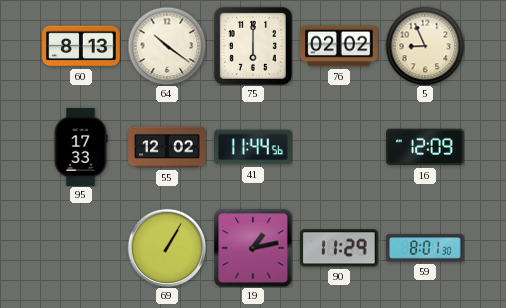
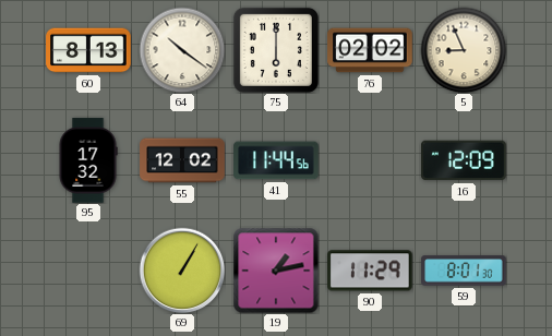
95: 17:33 -> 17:32
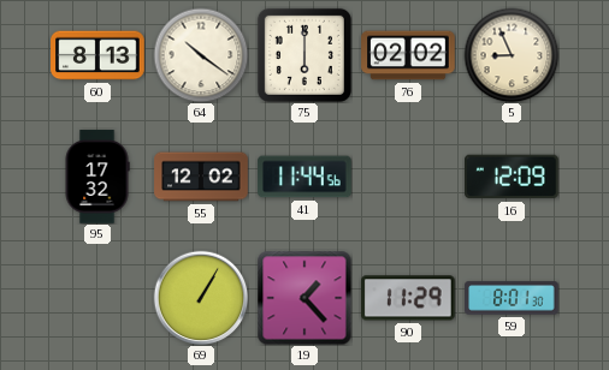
19: 1:13 -> 1:23
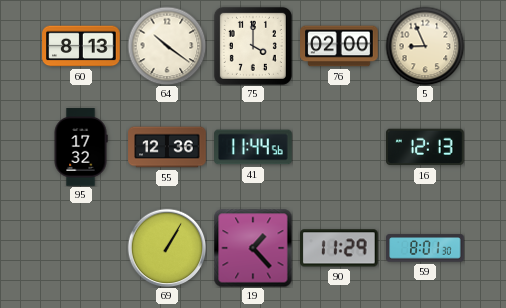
75: 6:00 -> 4:00
76: 02:02 -> 02:00
55: 12:02 -> 12:36
16: 12:09 -> 12:13
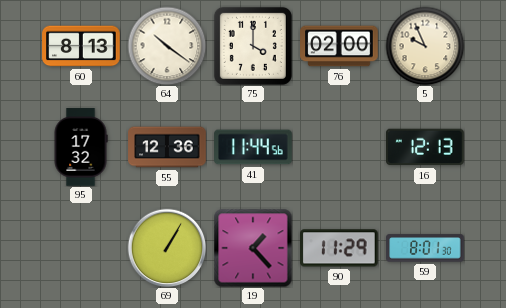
5: 8:56 -> 9:56
